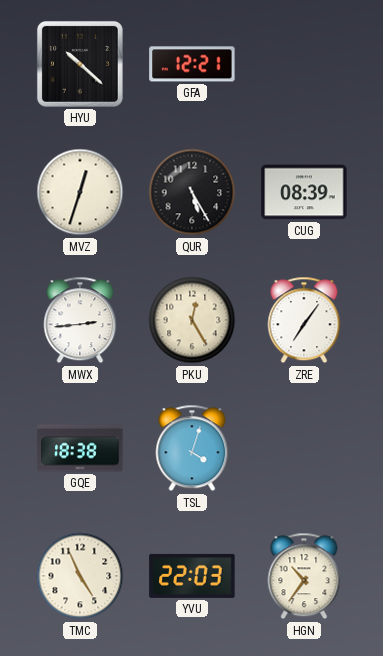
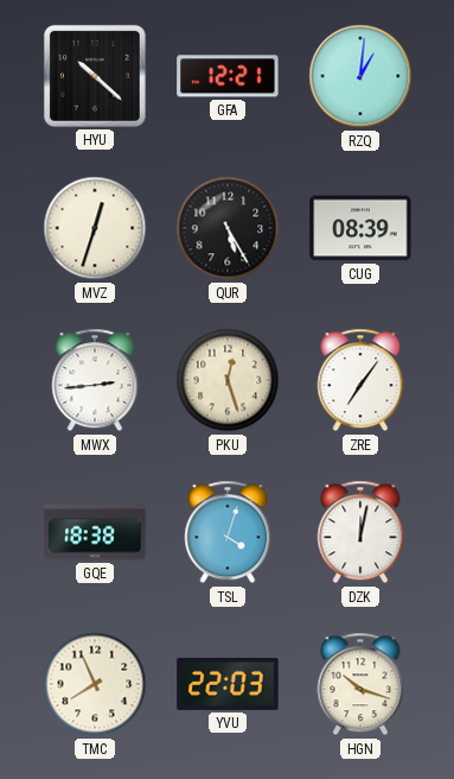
RZQ: none -> 1:01
PKU: 12:25 -> 12:27
DZK: none -> 12:02
TMC: 4:56 -> 7:56
HGN: 10:36 -> 10:18
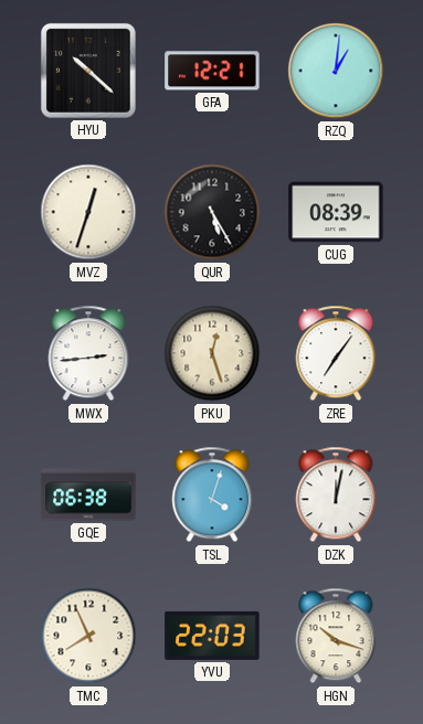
GQE: 18:38 -> 06:38
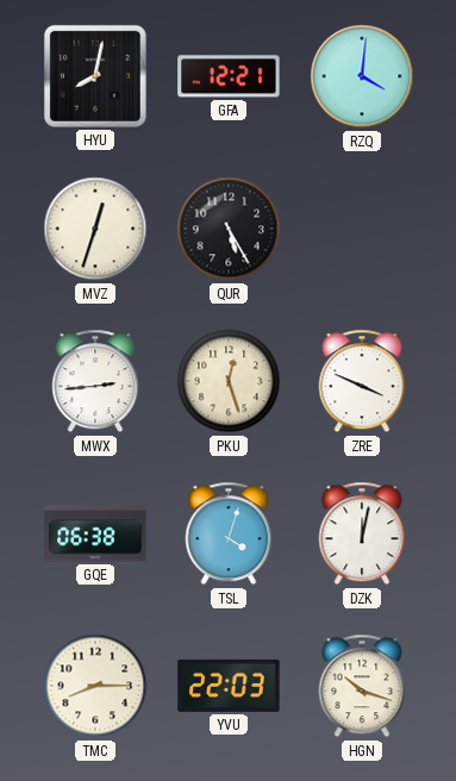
HYU: 10:22 -> 8:02
RZQ: 1:01 -> 4:01
CUG: 08:39 -> none
ZRE: 7:06 -> 3:49
TMC: 7:56 -> 8:15
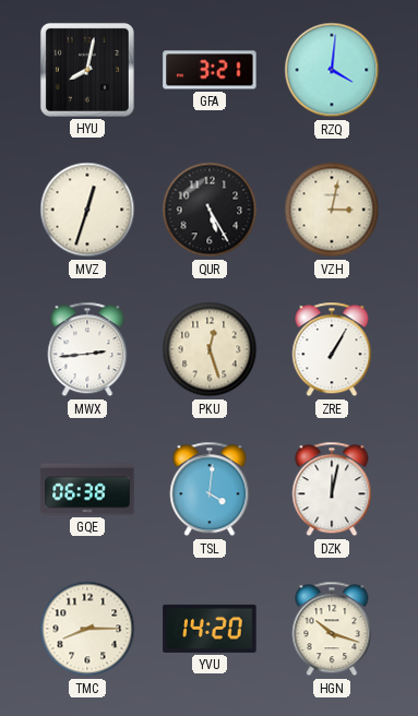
GFA: 12:21 -> 3:21
VZH: none -> 3:02
ZRE: 3:49 -> 1:05
TSL: 4:03 -> 4:01
YVU: 22:03 -> 14:20
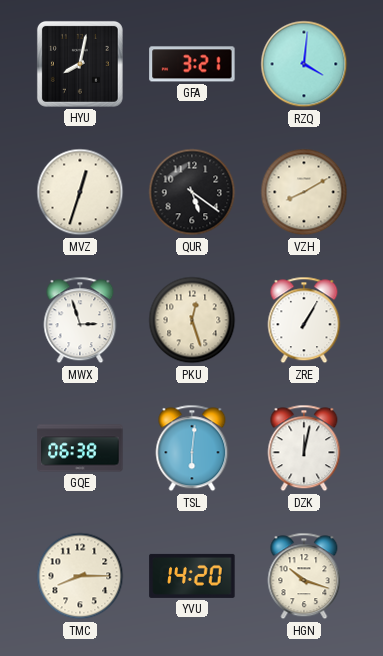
QUR: 5:25 -> 5:21
VZH: 3:02 -> 8:10
MWX: 2:44 -> 2:57
TSL: 4:01 -> 6:01
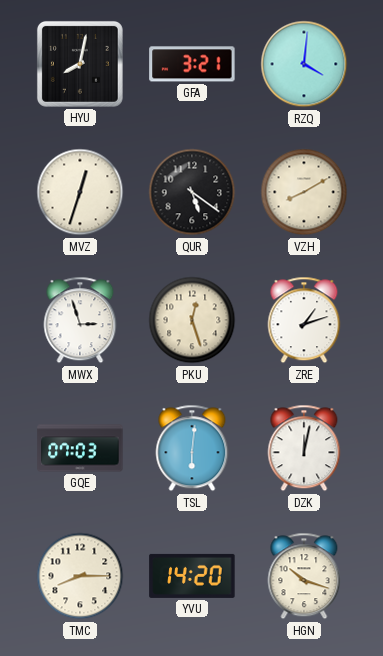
ZRE: 1:05 -> 1:12
GQE: 06:38 -> 07:03
